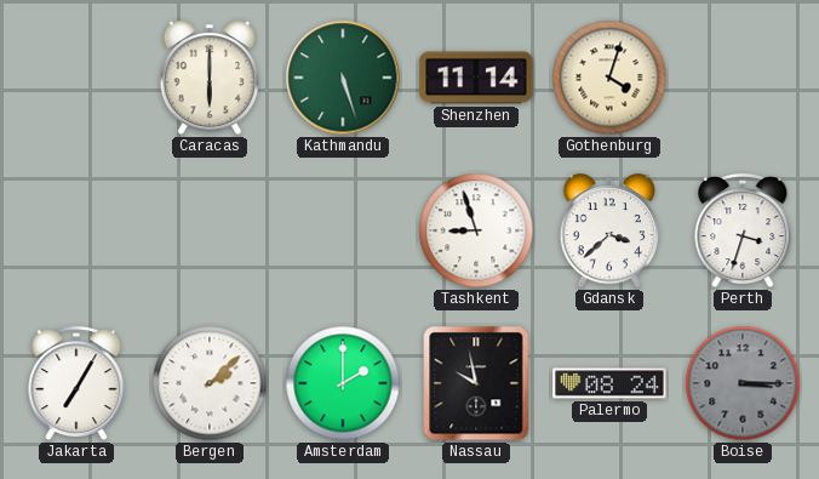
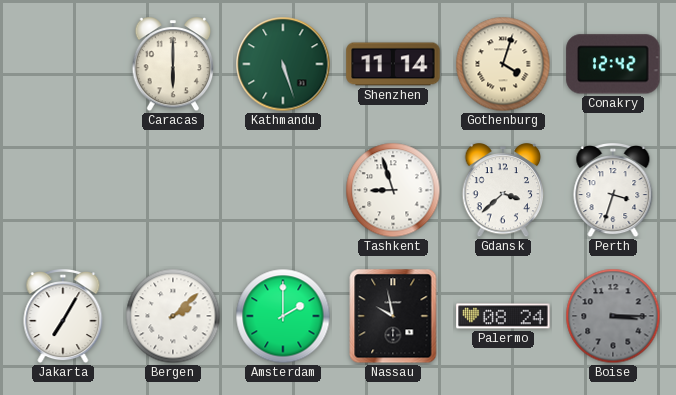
Conakry: none -> 12:42
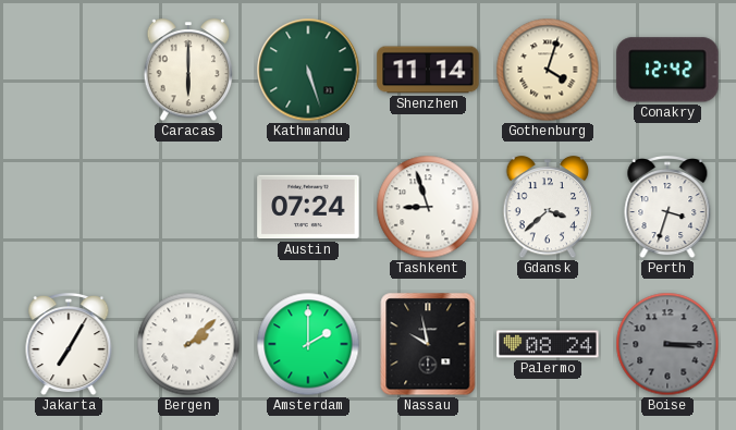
Austin: none -> 07:24
